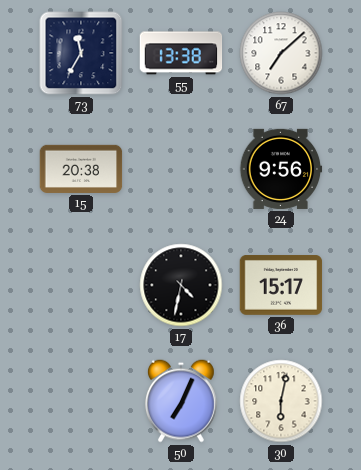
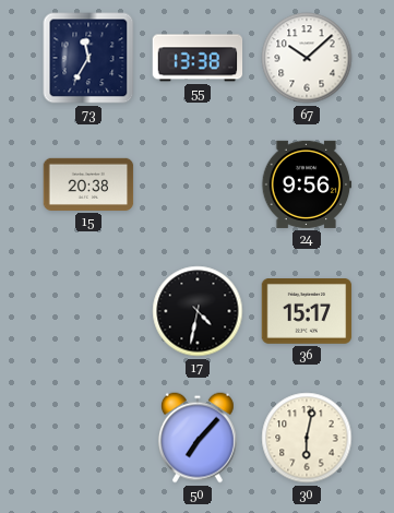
67: 7:08 -> 10:08
50: 7:04 -> 7:07
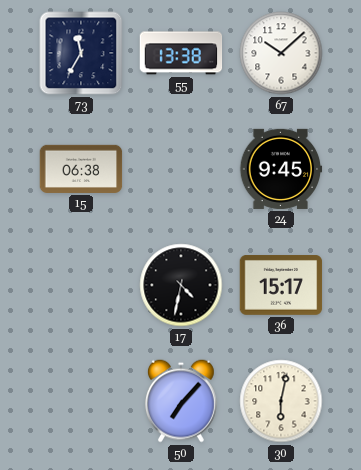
15: 20:38 -> 06:38
24: 9:56 -> 9:45
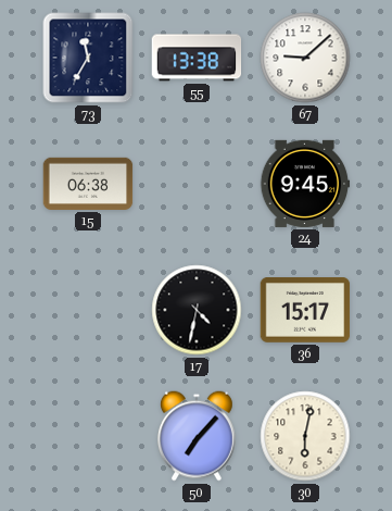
67: 10:08 -> 9:08
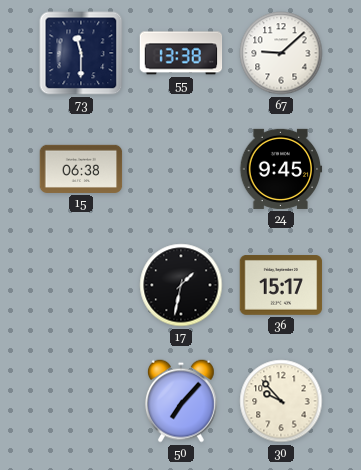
73: 11:35 -> 11:30
17: 4:32 -> 1:32
30: 6:02 -> 9:53
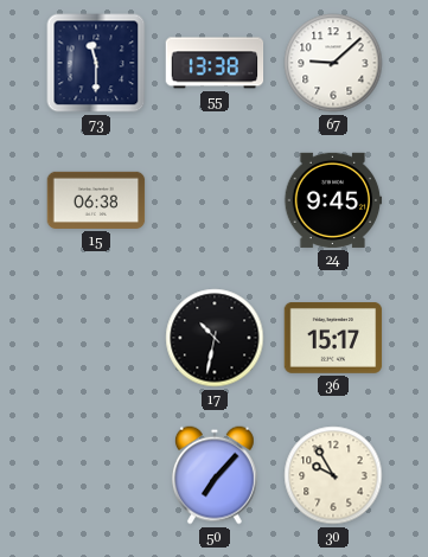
17: 1:32 -> 10:32
30: 9:53 -> 9:55
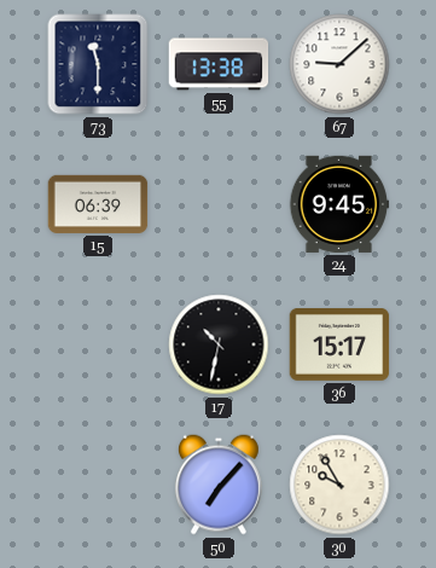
15: 06:38 -> 06:39
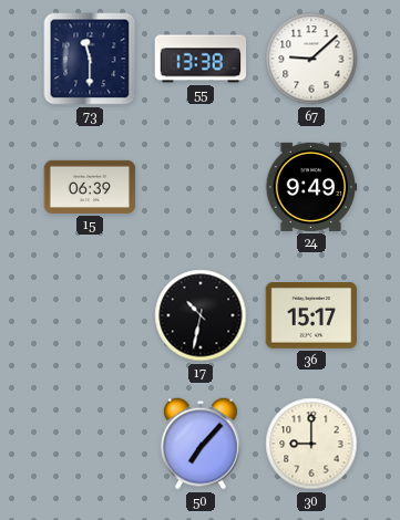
24: 9:45 -> 9:49
30: 9:55 -> 9:00
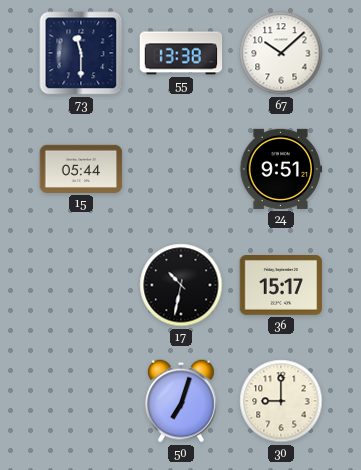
67: 9:08 -> 10:08
15: 06:39 -> 05:44
24: 9:49 -> 9:51
50: 7:07 -> 7:03
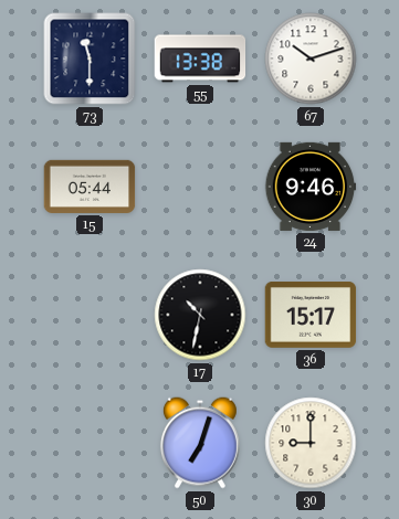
67: 10:08 -> 10:12
24: 9:51 -> 9:46
